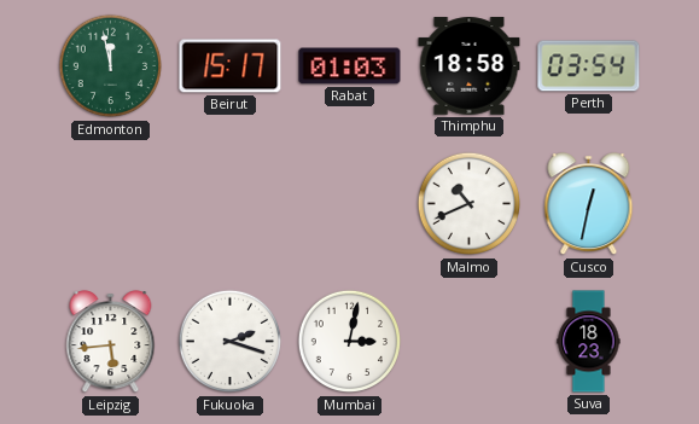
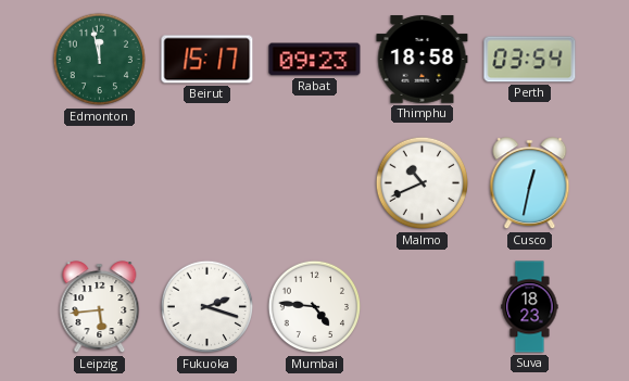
Rabat: 01:03 -> 09:23
Mumbai: 3:02 -> 4:46
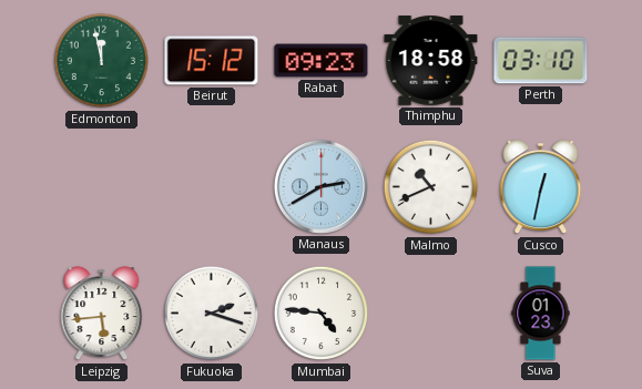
Beirut: 15:17 -> 15:12
Perth: 03:54 -> 03:10
Manaus: none -> 2:40
Suva: 18:23 -> 01:23
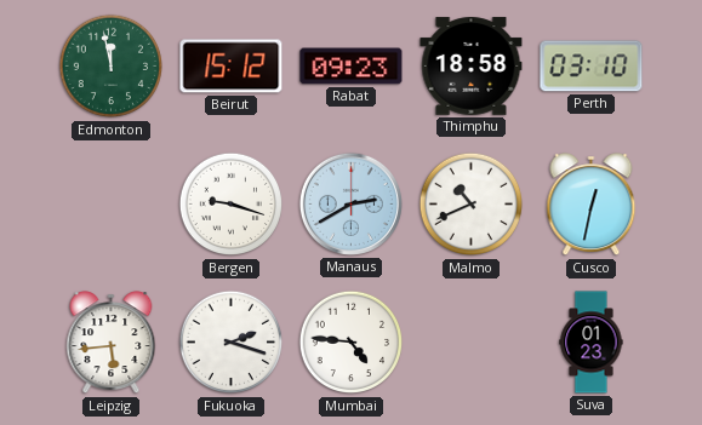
Bergen: none -> 9:18
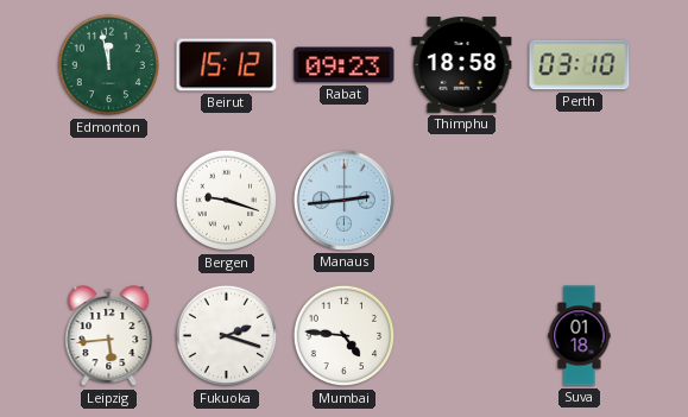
Manaus: 2:40 -> 2:44
Malmo: 10:41 -> none
Cusco: 12:32 -> none
Suva: 01:23 -> 01:18
